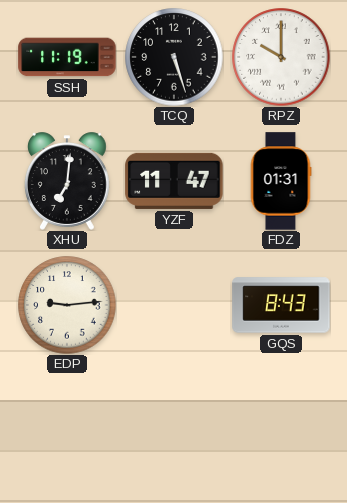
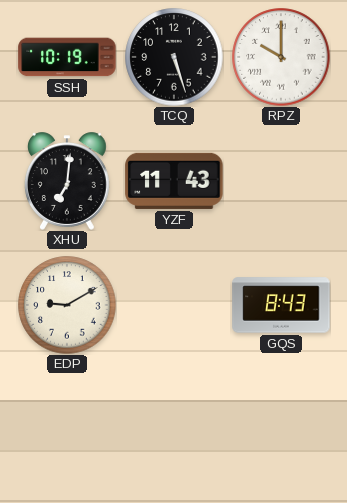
SSH: 11:19 -> 10:19
YZF: 11:47 -> 11:43
FDZ: 01:31 -> none
EDP: 9:14 -> 9:10
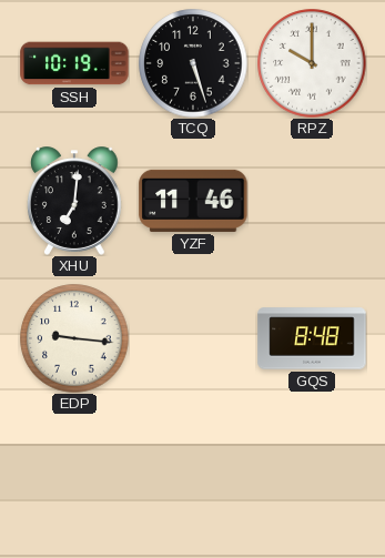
YZF: 11:43 -> 11:46
EDP: 9:10 -> 9:16
GQS: 8:43 -> 8:48
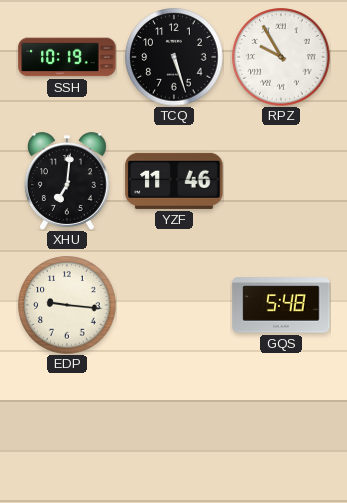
RPZ: 10:00 -> 9:55
GQS: 8:48 -> 5:48
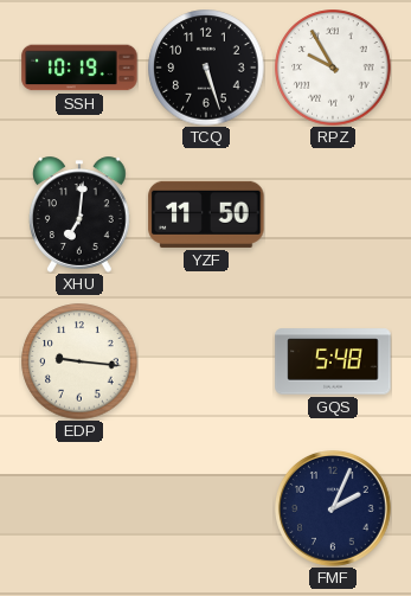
YZF: 11:46 -> 11:50
FMF: none -> 2:04
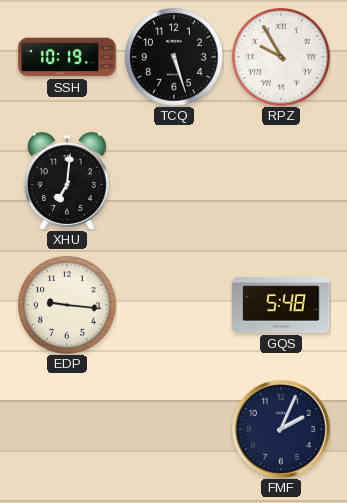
YZF: 11:50 -> none
